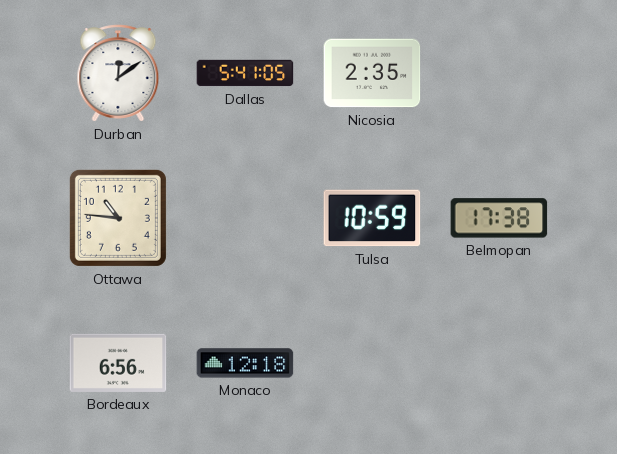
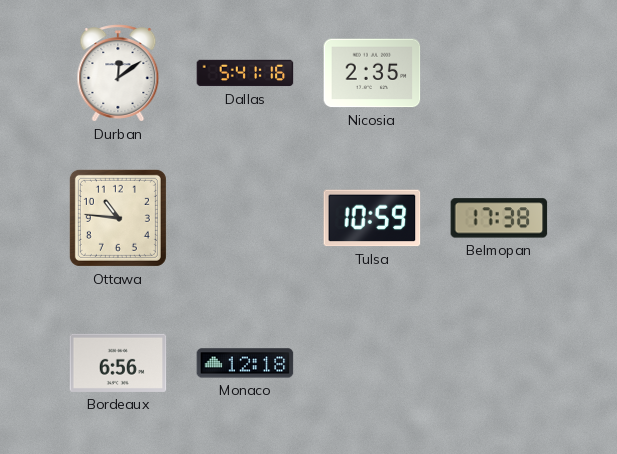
Dallas: 5:41:05 -> 5:41:16
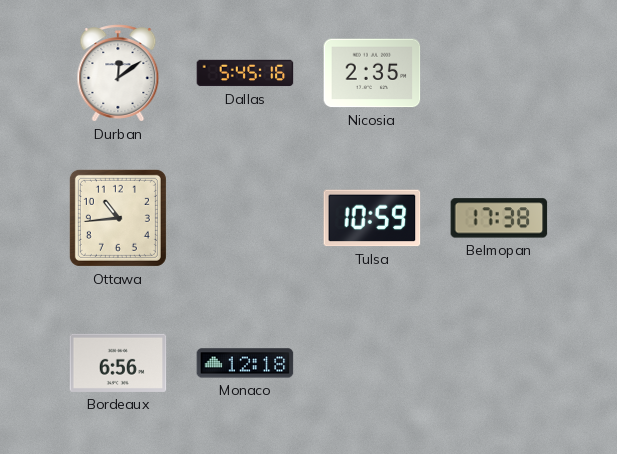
Dallas: 5:41 -> 5:45
Ottawa: 10:46 -> 10:44
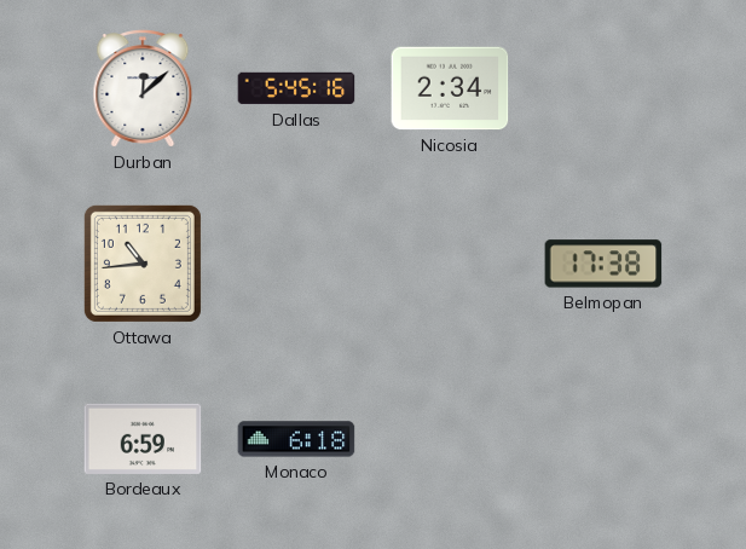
Durban: 12:09 -> 12:08
Nicosia: 2:35 -> 2:34
Tulsa: 10:59 -> none
Bordeaux: 6:56 -> 6:59
Monaco: 12:18 -> 6:18
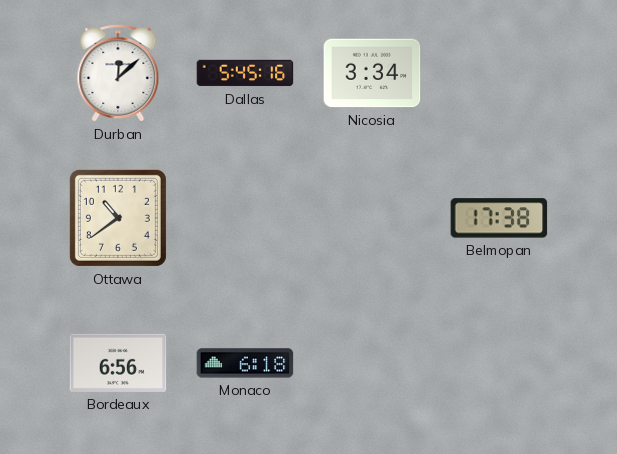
Nicosia: 2:34 -> 3:34
Ottawa: 10:44 -> 10:39
Bordeaux: 6:59 -> 6:56
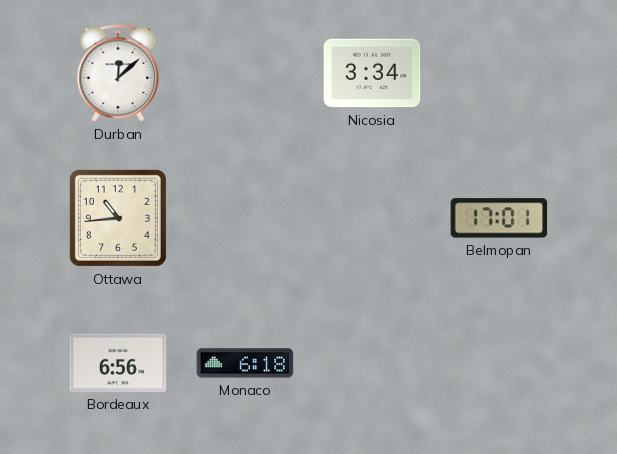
Dallas: 5:45 -> none
Ottawa: 10:39 -> 10:44
Belmopan: 17:38 -> 17:01
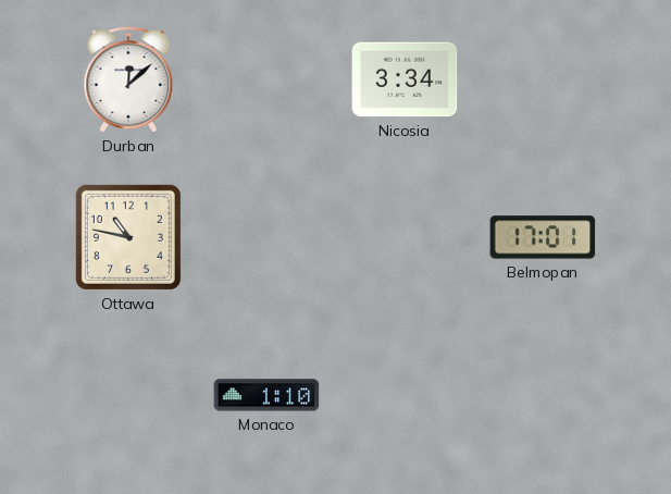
Ottawa: 10:44 -> 10:47
Bordeaux: 6:56 -> none
Monaco: 6:18 -> 1:10
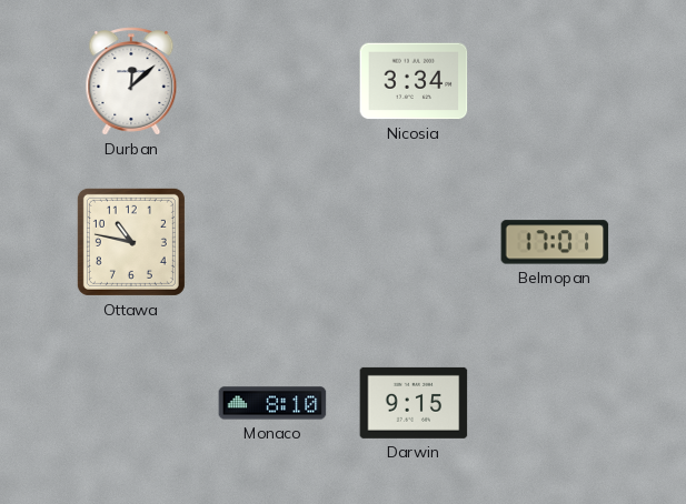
Monaco: 1:10 -> 8:10
Darwin: none -> 9:15
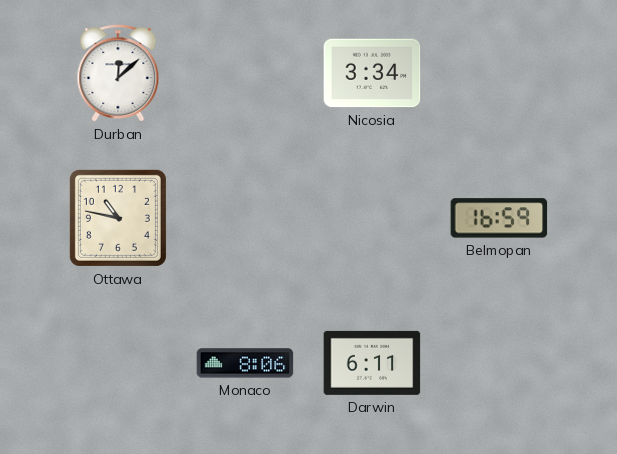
Belmopan: 17:01 -> 16:59
Monaco: 8:10 -> 8:06
Darwin: 9:15 -> 6:11
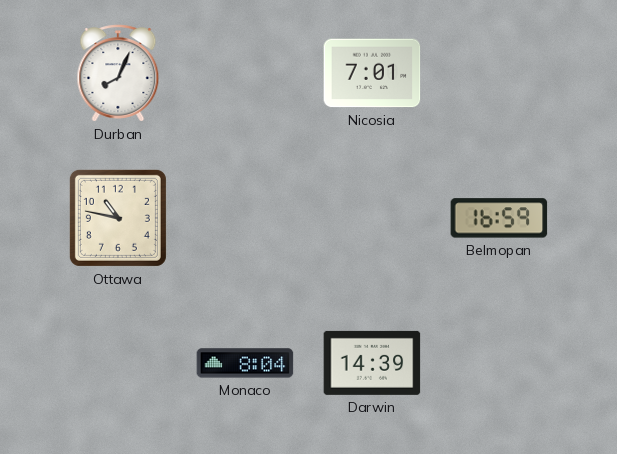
Durban: 12:08 -> 8:04
Nicosia: 3:34 -> 7:01
Monaco: 8:06 -> 8:04
Darwin: 6:11 -> 14:39
